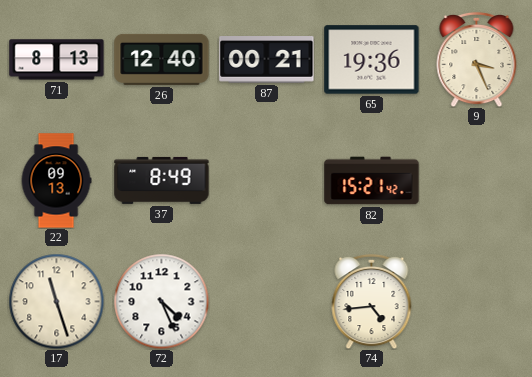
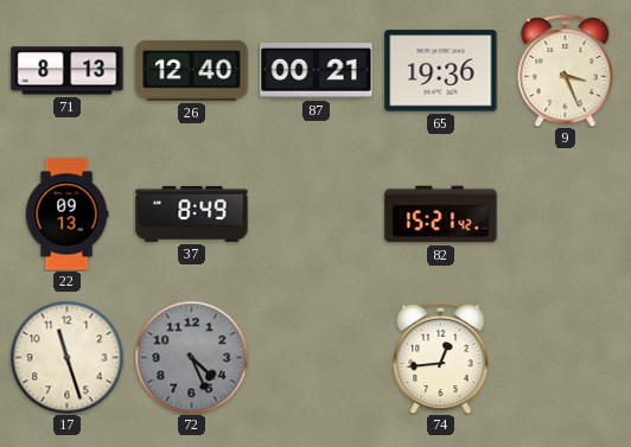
72 dial: white -> grey
74: 4:44 -> 12:44
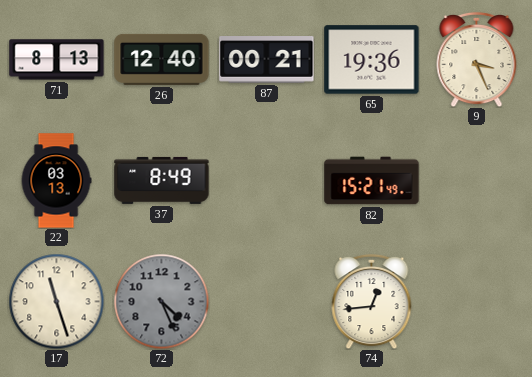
22: 09:13 -> 03:13
82: 15:21:42 -> 15:21:49
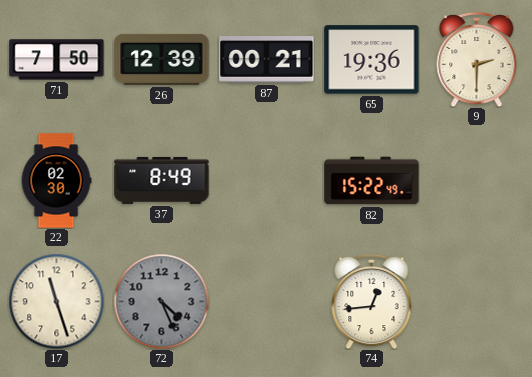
71: 8:13 -> 7:50
26: 12:40 -> 12:39
9: 3:26 -> 2:30
22: 03:13 -> 02:30
82: 15:21 -> 15:22
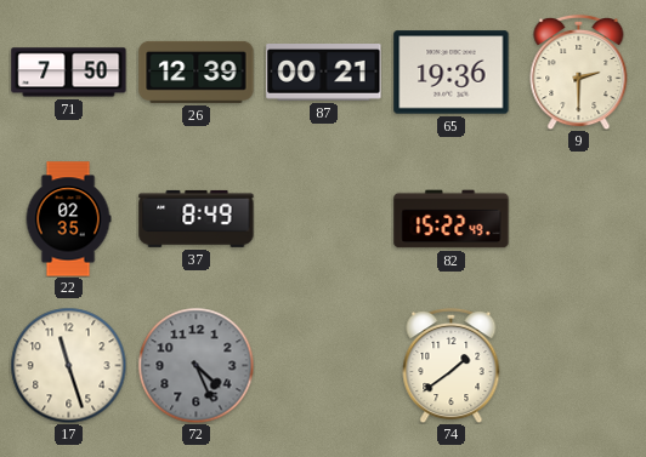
22: 02:30 -> 02:35
74: 12:44 -> 1:39
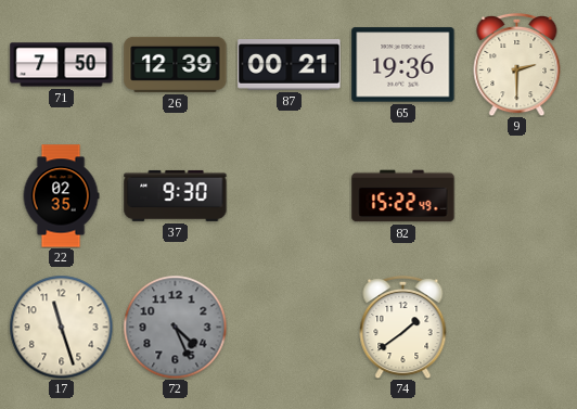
37: 8:49 -> 9:30
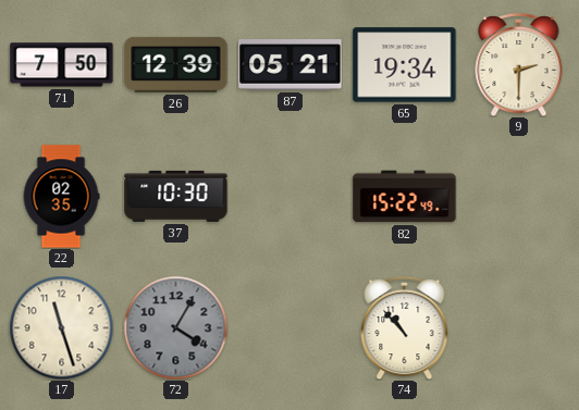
87: 00:21 -> 05:21
65: 19:36 -> 19:34
37: 9:30 -> 10:30
72: 4:26 -> 4:05
74: 1:39 -> 10:53
